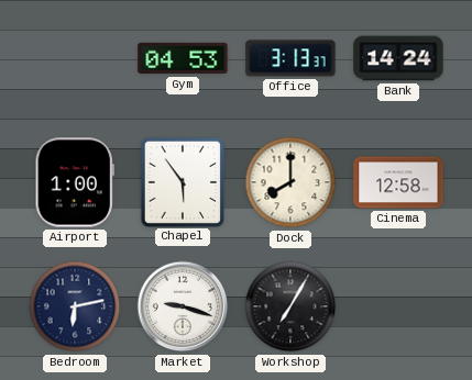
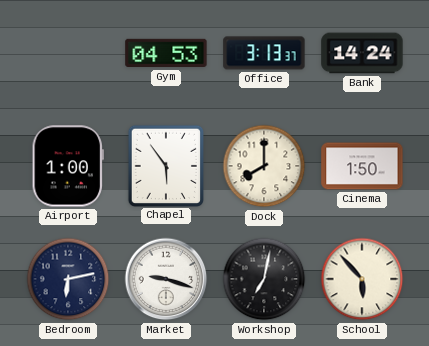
Cinema: 12:58 -> 1:50
Workshop: 7:05 -> 7:02
School: none -> 5:53
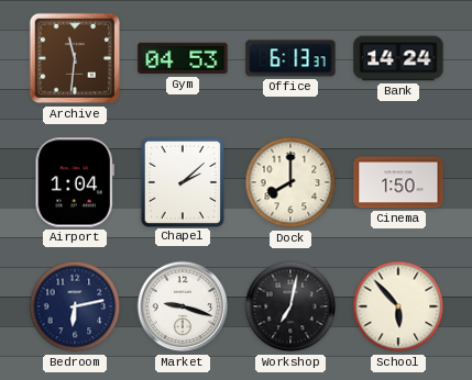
Archive: none -> 11:31
Office: 3:13 -> 6:13
Airport: 1:00 -> 1:04
Chapel: 5:54 -> 2:08
